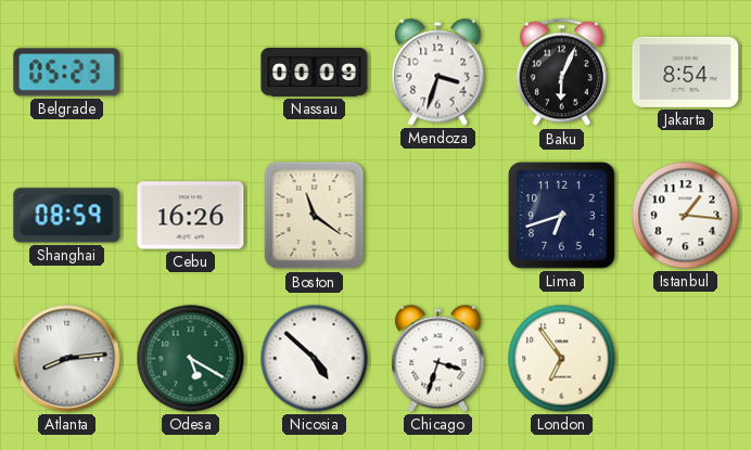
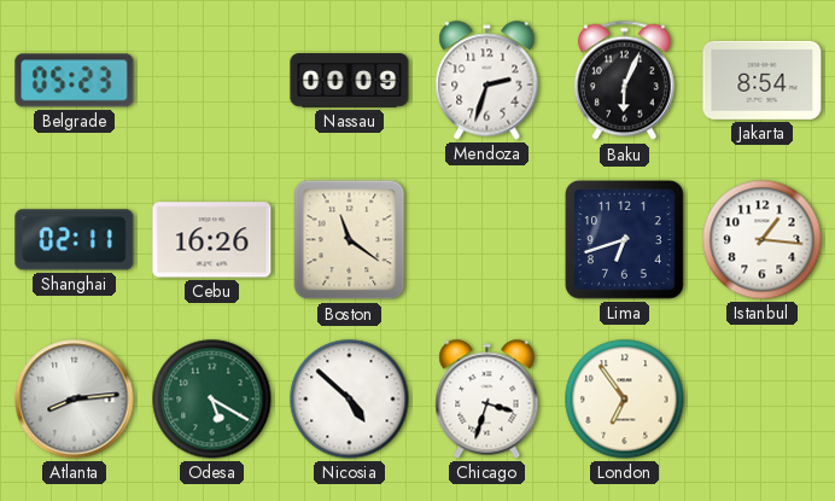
Mendoza: 3:33 -> 2:33
Shanghai: 08:59 -> 02:11
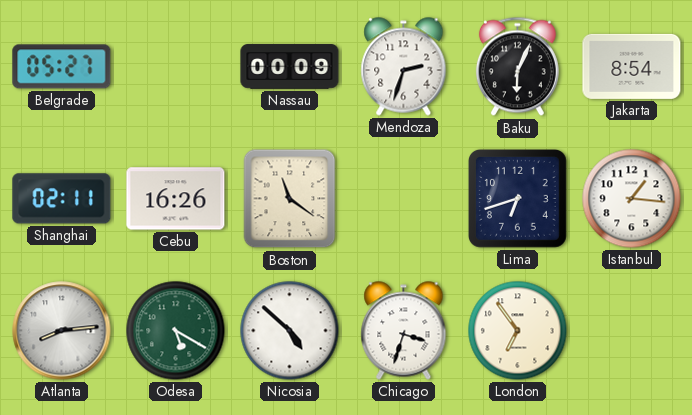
Belgrade: 05:23 -> 05:27
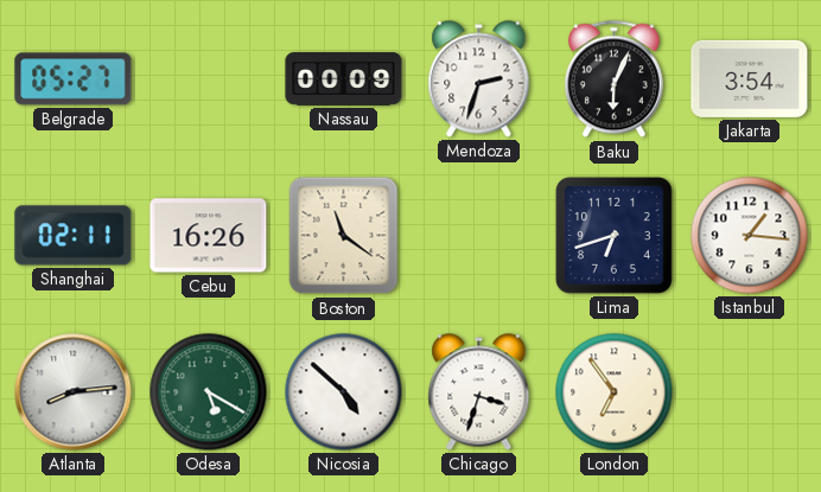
Jakarta: 8:54 -> 3:54
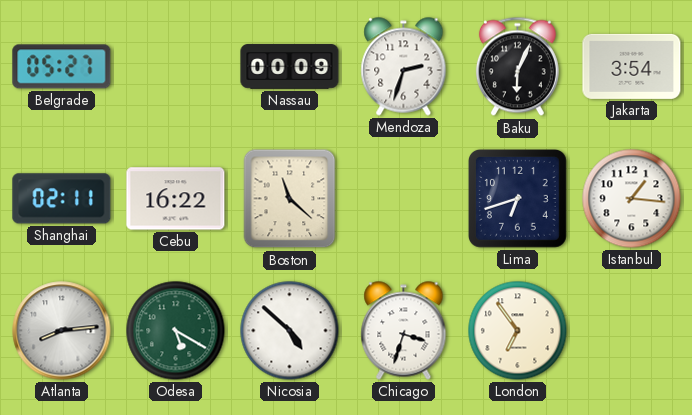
Cebu: 16:26 -> 16:22
Boston: 11:21 -> 11:22
